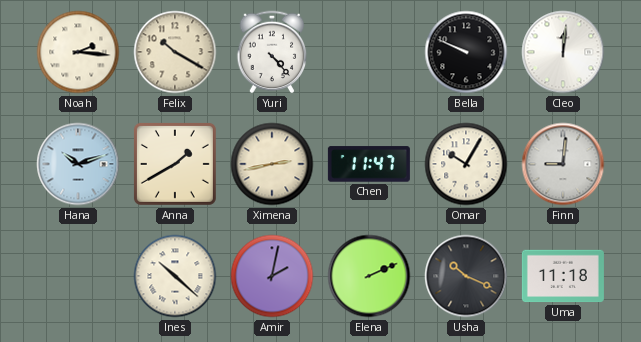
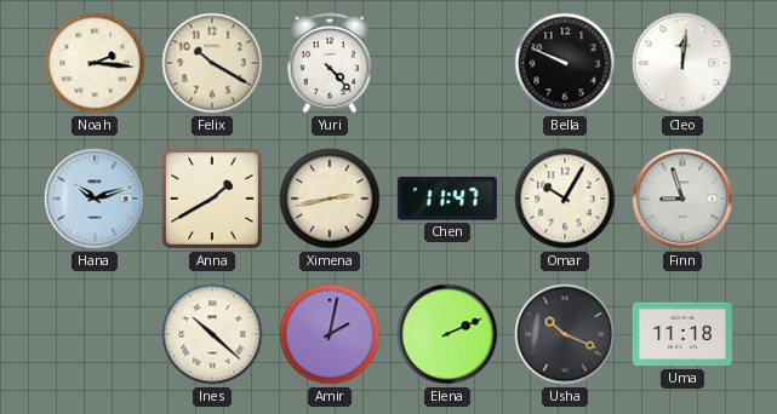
Finn: 9:01 -> 8:57
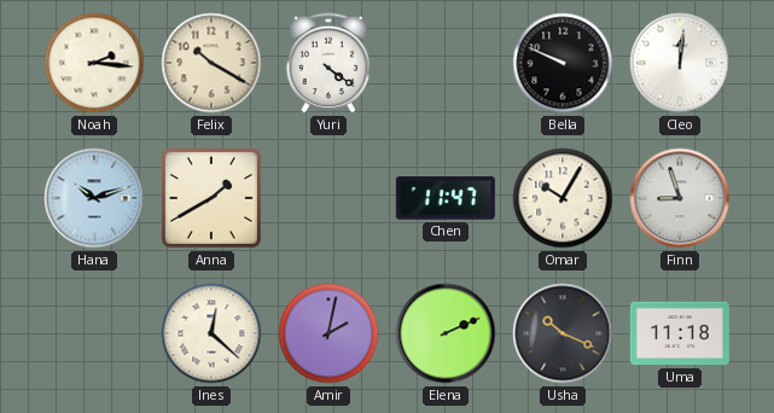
Yuri: 4:23 -> 4:21
Ximena: 2:43 -> none
Ines: 10:22 -> 12:22
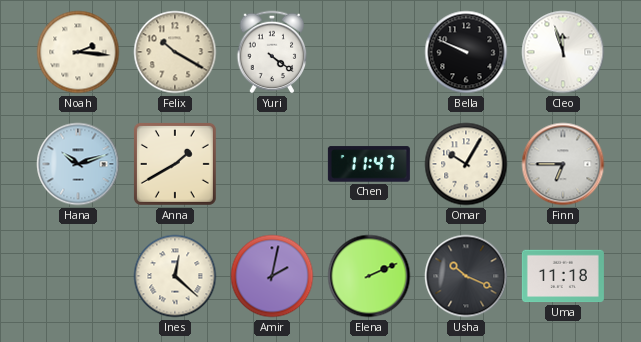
Cleo: 12:01 -> 11:57
Finn: 8:57 -> 6:45
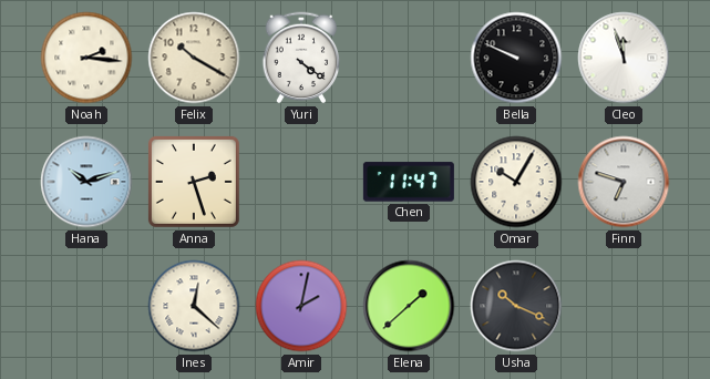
Anna: 1:40 -> 2:27
Finn: 6:45 -> 6:48
Elena: 2:11 -> 1:38
Uma: 11:18 -> none
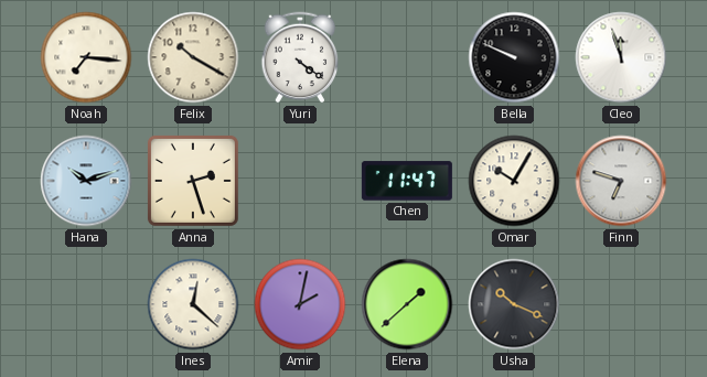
Noah: 2:16 -> 7:16
